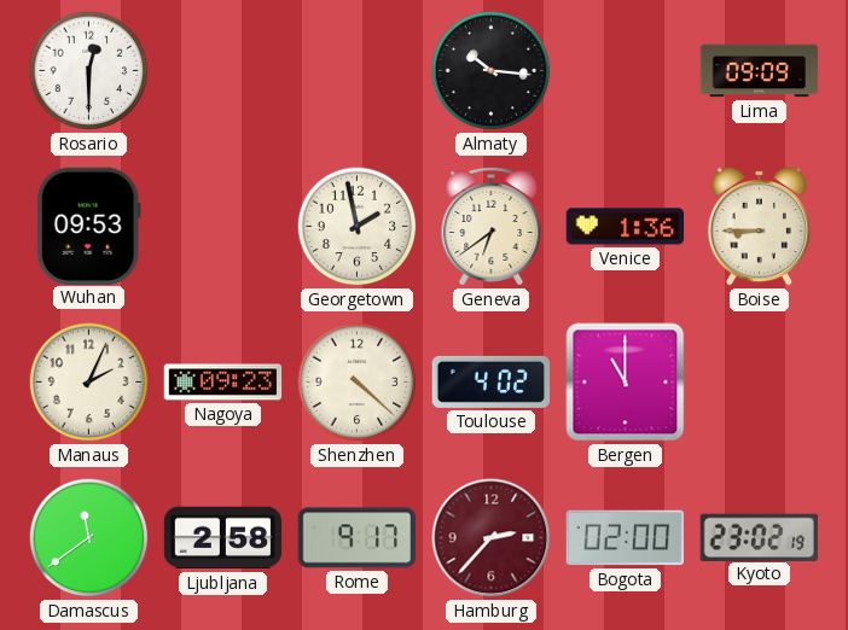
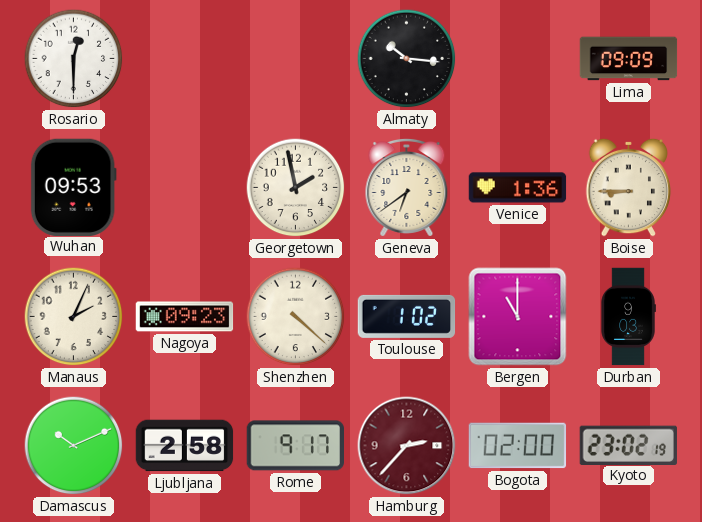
Toulouse: 4:02 -> 1:02
Durban: none -> 9:03
Damascus: 11:39 -> 10:11
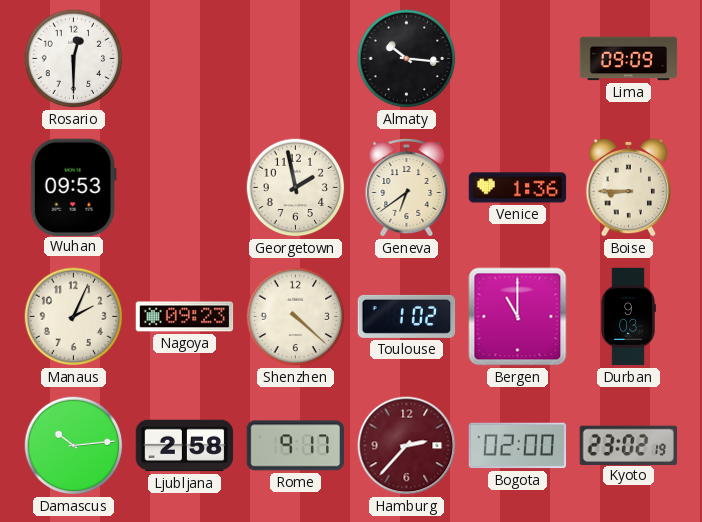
Damascus: 10:11 -> 10:14
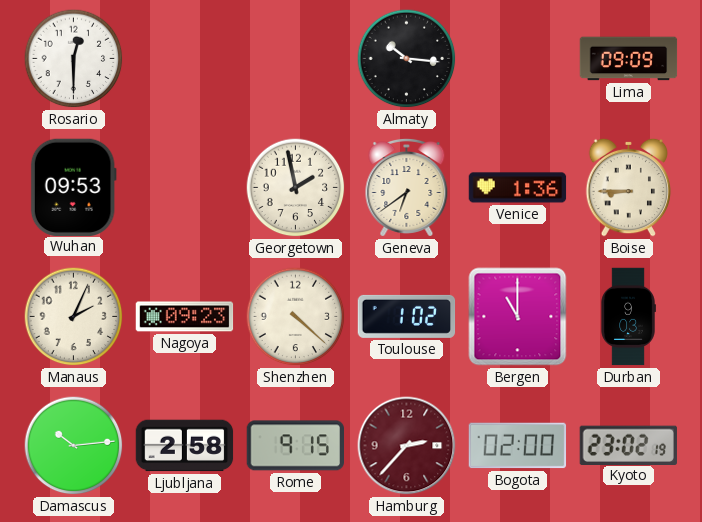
Rome: 9:17 -> 9:15
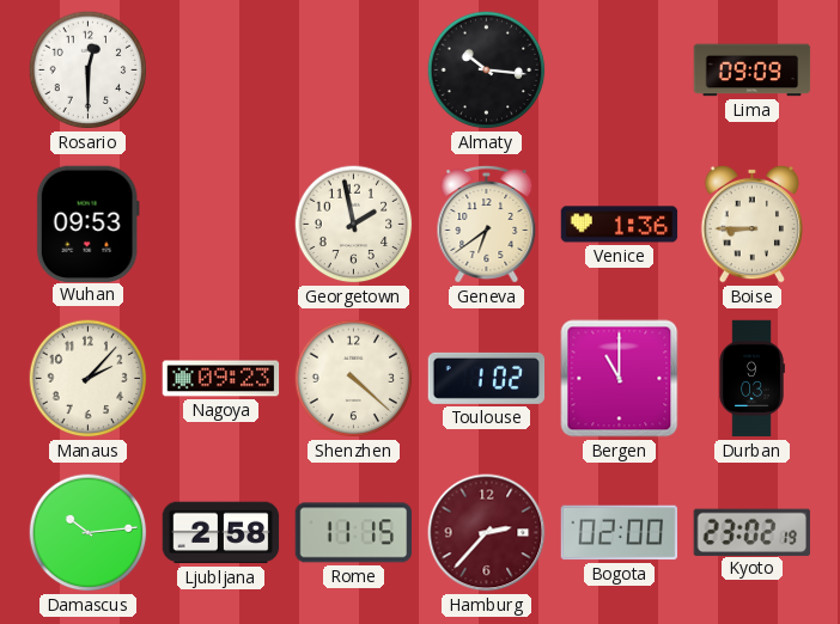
Manaus: 2:04 -> 2:07
Rome: 9:15 -> 11:15
